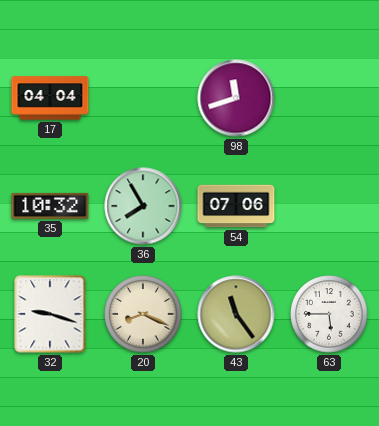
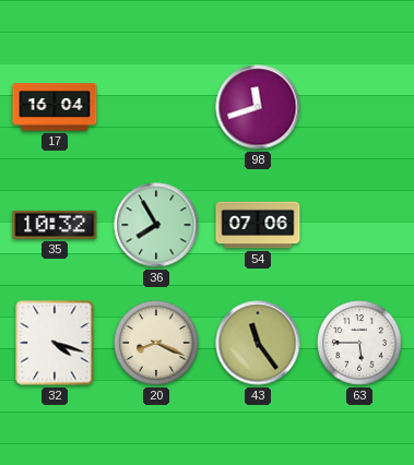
17: 04:04 -> 16:04
32: 9:18 -> 4:18
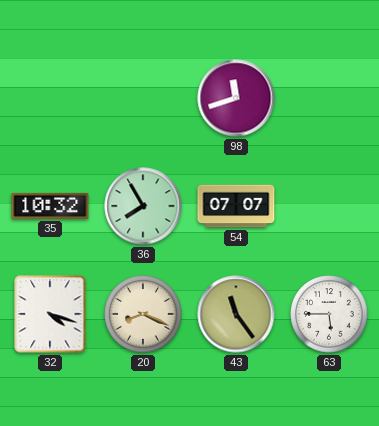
17: 16:04 -> none
54: 07:06 -> 07:07
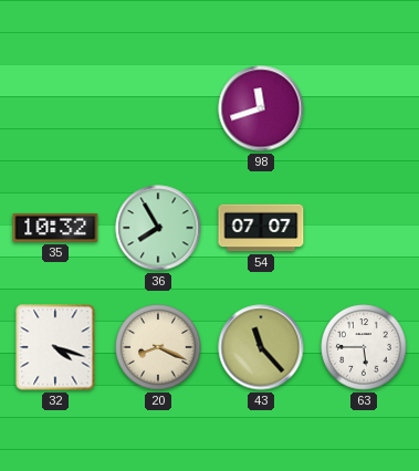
43: 11:24 -> 11:23
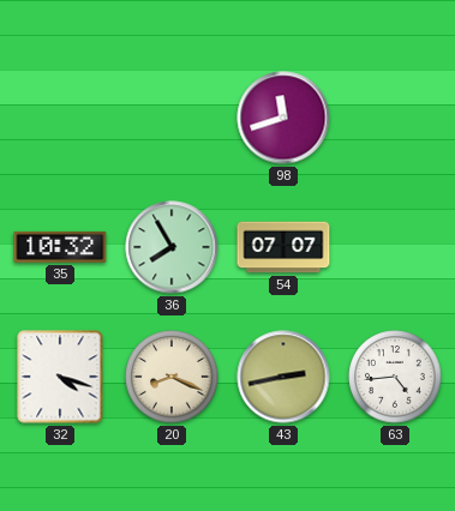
43: 11:23 -> 2:43
63: 5:45 -> 4:44
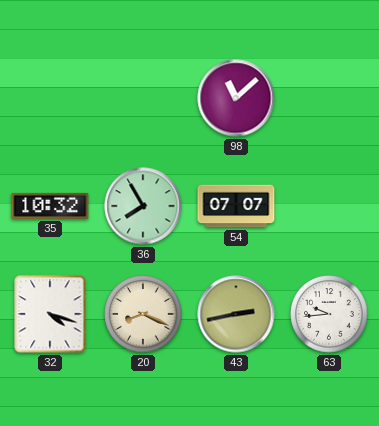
98: 11:42 -> 11:08
63: 4:44 -> 9:44
